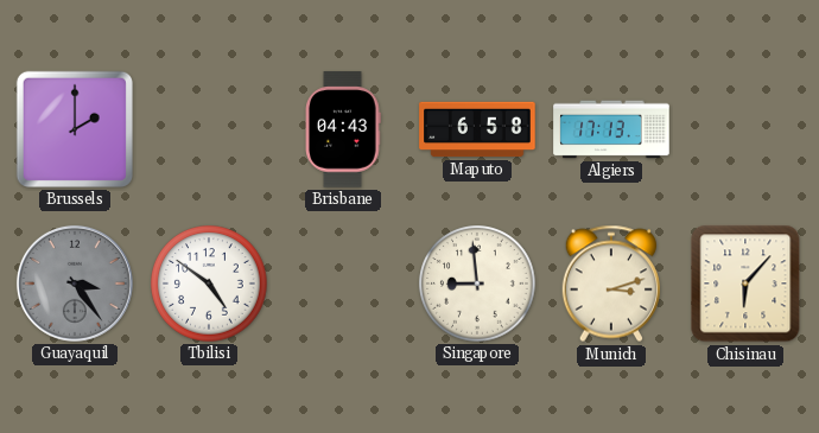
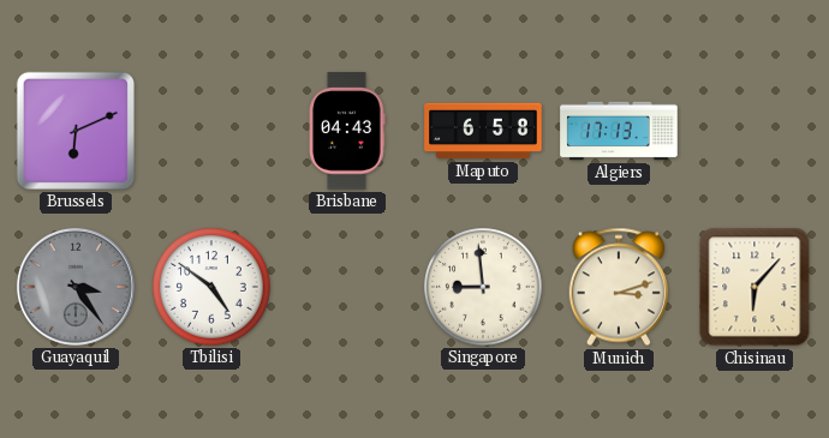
Brussels: 2:00 -> 6:11
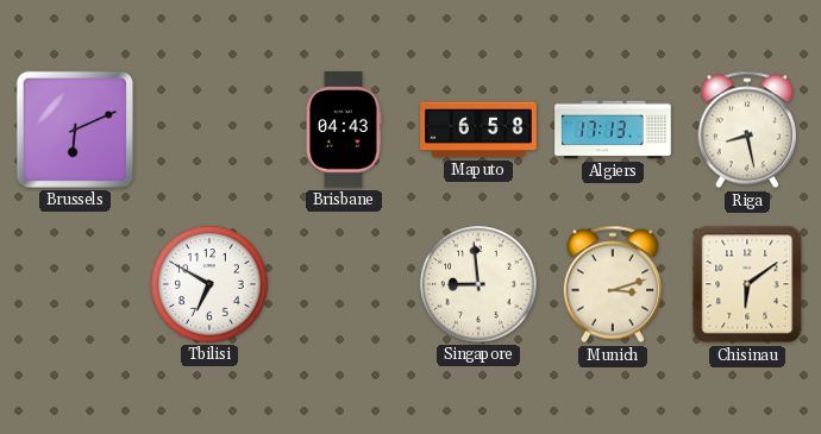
Riga: none -> 8:28
Guayaquil: 3:24 -> none
Tbilisi: 4:51 -> 6:50
Chisinau: 6:07 -> 6:09
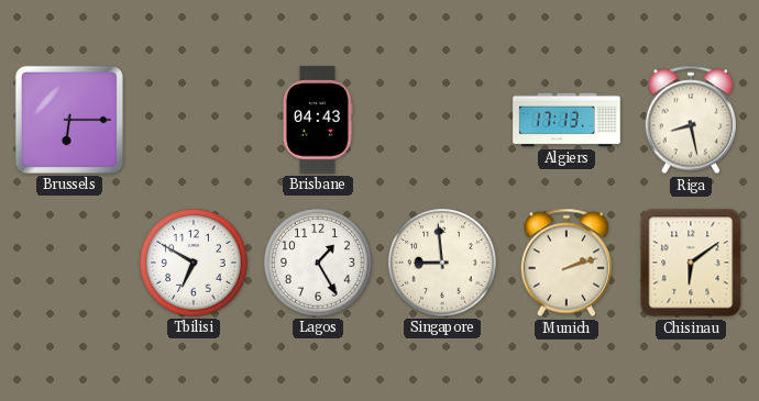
Brussels: 6:11 -> 6:15
Maputo: 6:58 -> none
Lagos: none -> 1:25
Munich: 3:12 -> 2:12
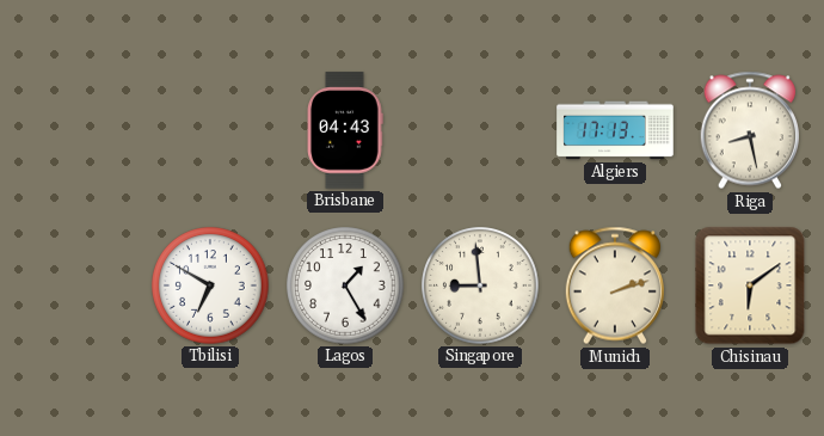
Brussels: 6:15 -> none
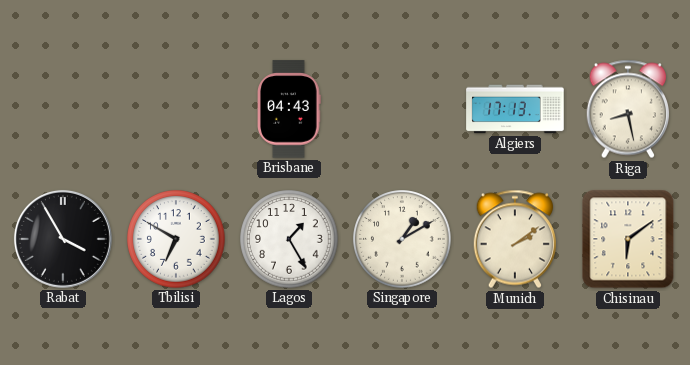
Rabat: none -> 3:55
Singapore: 8:59 -> 1:10
Munich: 2:12 -> 2:09
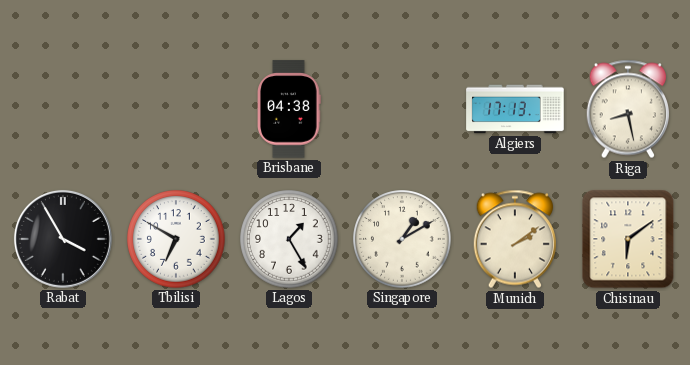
Brisbane: 04:43 -> 04:38
